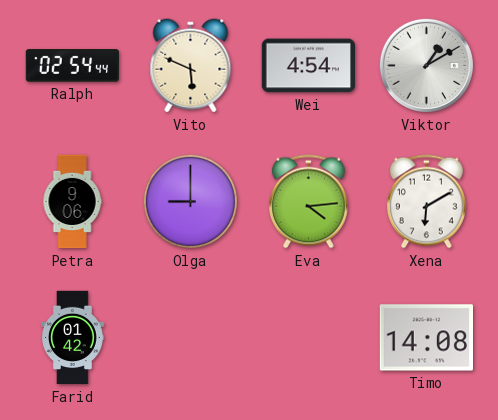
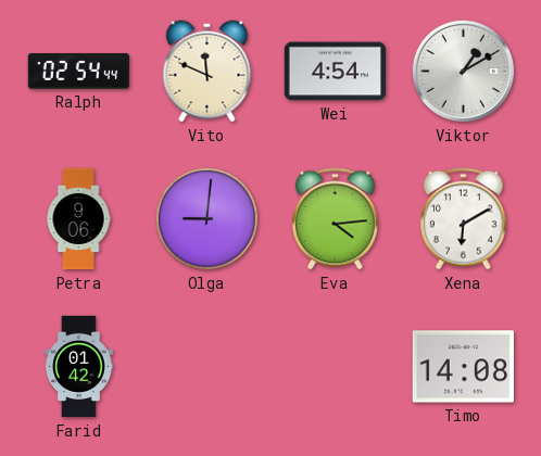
Vito: 5:49 -> 11:49
Olga: 9:00 -> 9:01
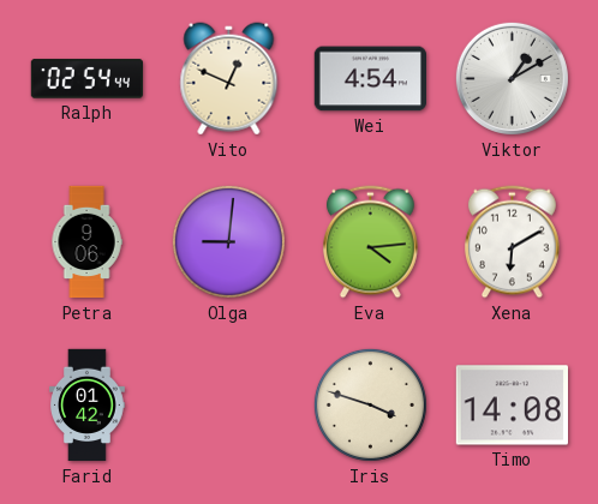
Vito: 11:49 -> 12:49
Iris: none -> 3:48
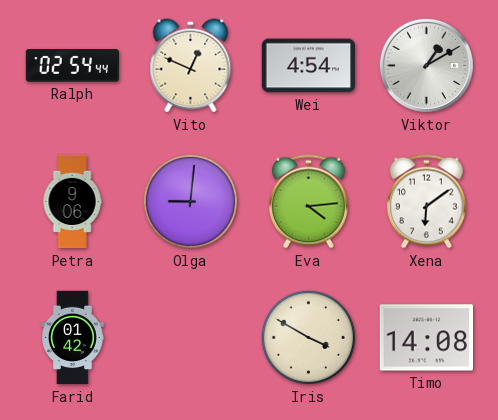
Xena: 6:10 -> 6:09
Iris: 3:48 -> 3:50
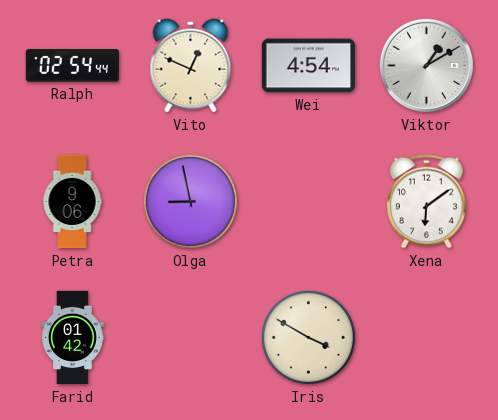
Olga: 9:01 -> 8:58
Eva: 4:14 -> none
Timo: 14:08 -> none
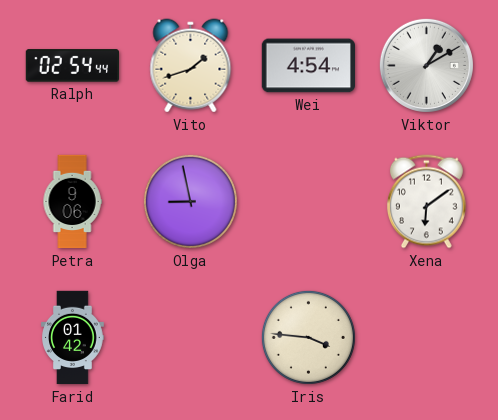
Vito: 12:49 -> 1:42
Iris: 3:50 -> 3:46
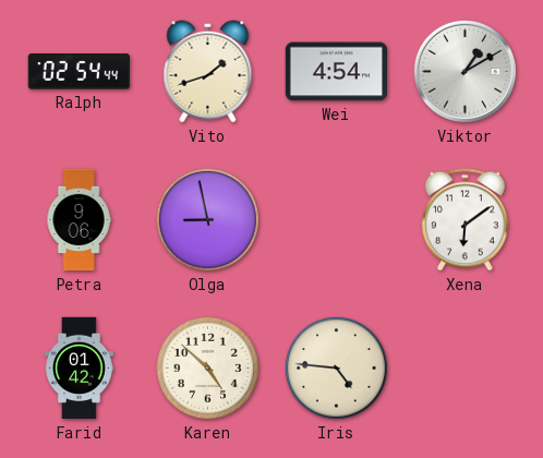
Karen: none -> 4:52
Iris: 3:46 -> 4:46
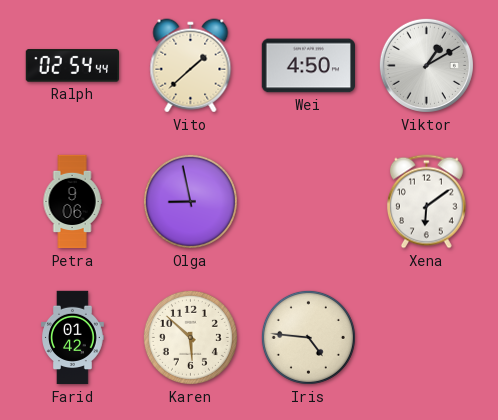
Vito: 1:42 -> 1:38
Wei: 4:54 -> 4:50
Karen: 4:52 -> 5:52
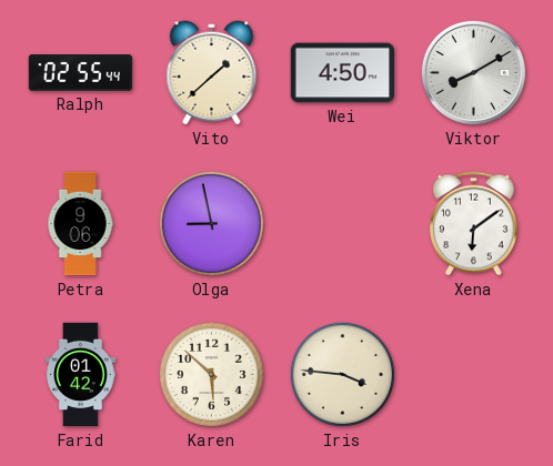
Ralph: 02:54 -> 02:55
Viktor: 1:10 -> 8:10
Iris: 4:46 -> 3:46
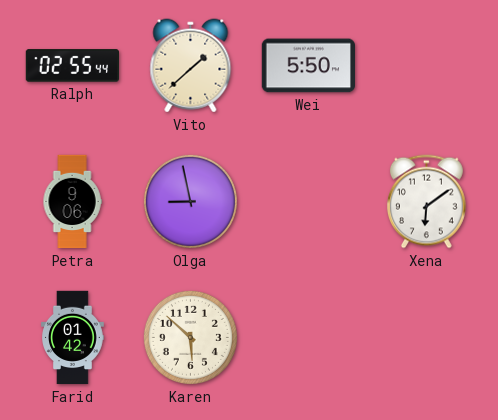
Wei: 4:50 -> 5:50
Viktor: 8:10 -> none
Iris: 3:46 -> none
